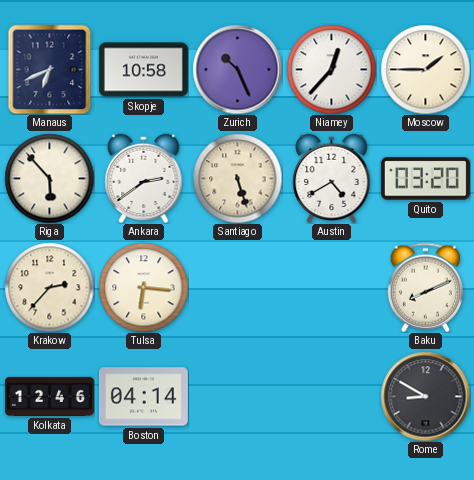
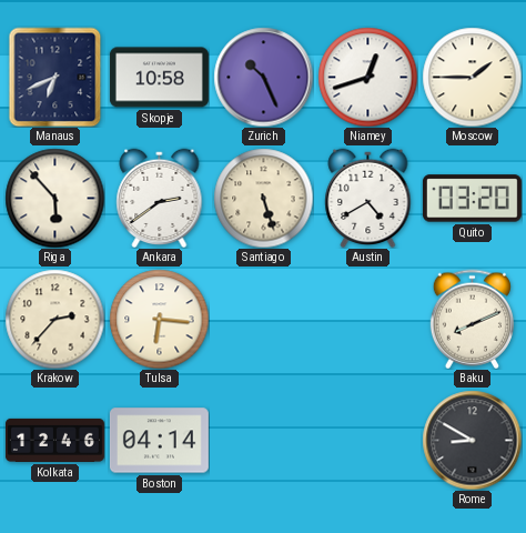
Niamey: 12:37 -> 12:42
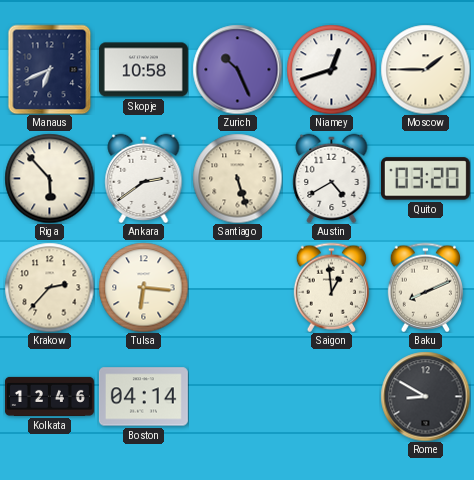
Saigon: none -> 12:59
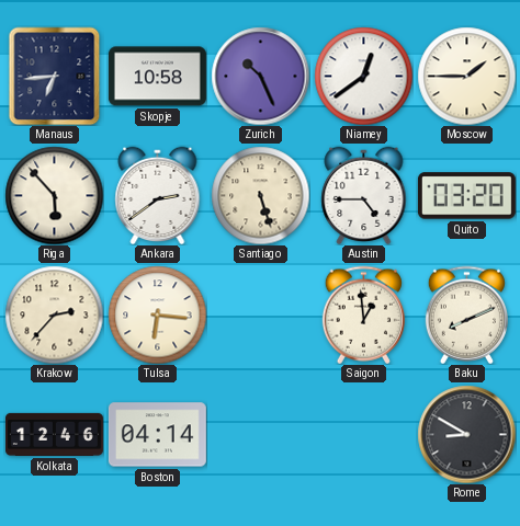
Manaus: 6:41 -> 6:44
Niamey: 12:42 -> 12:39
Austin: 4:40 -> 4:45
